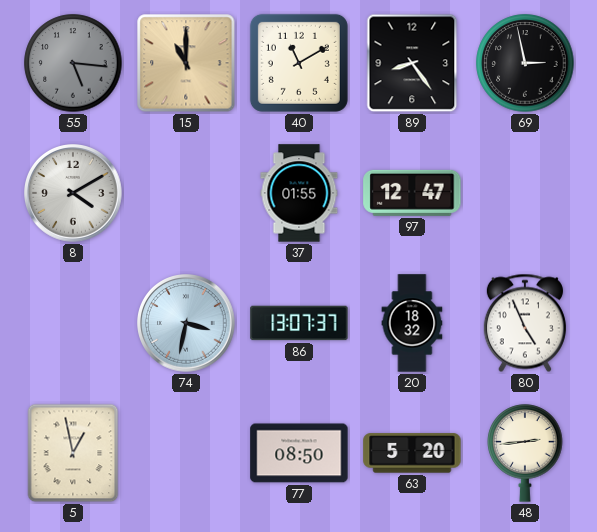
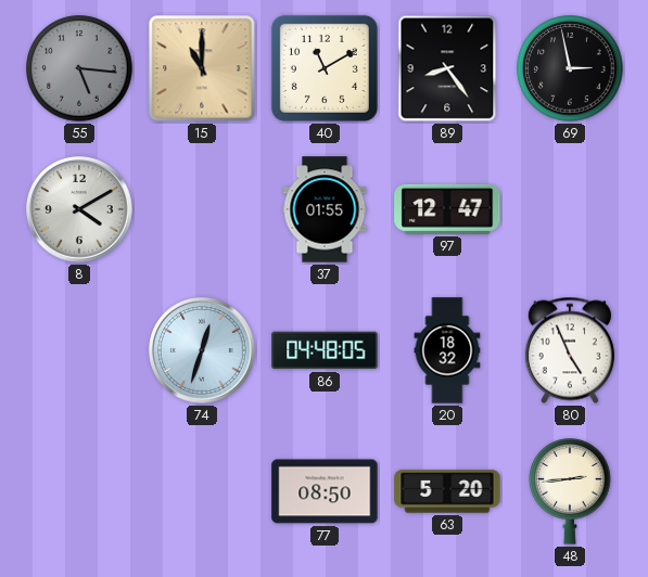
74: 3:32 -> 12:33
86: 13:07 -> 04:48
5: 12:58 -> none
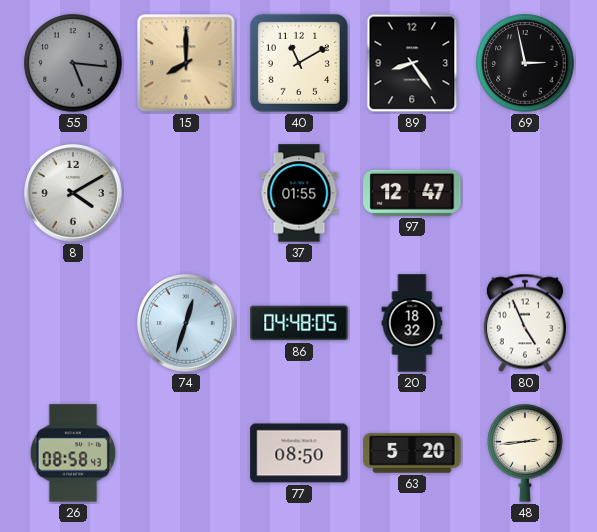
15: 11:00 -> 8:00
26: none -> 08:58
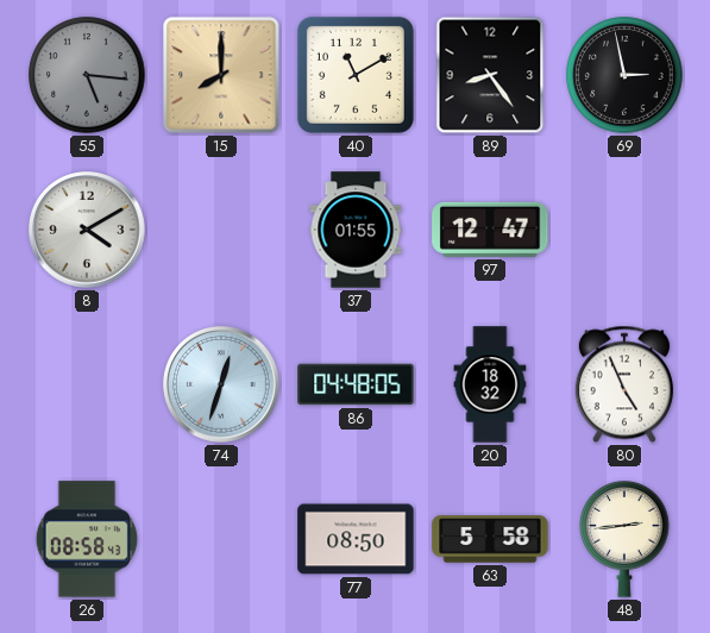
63: 5:20 -> 5:58
